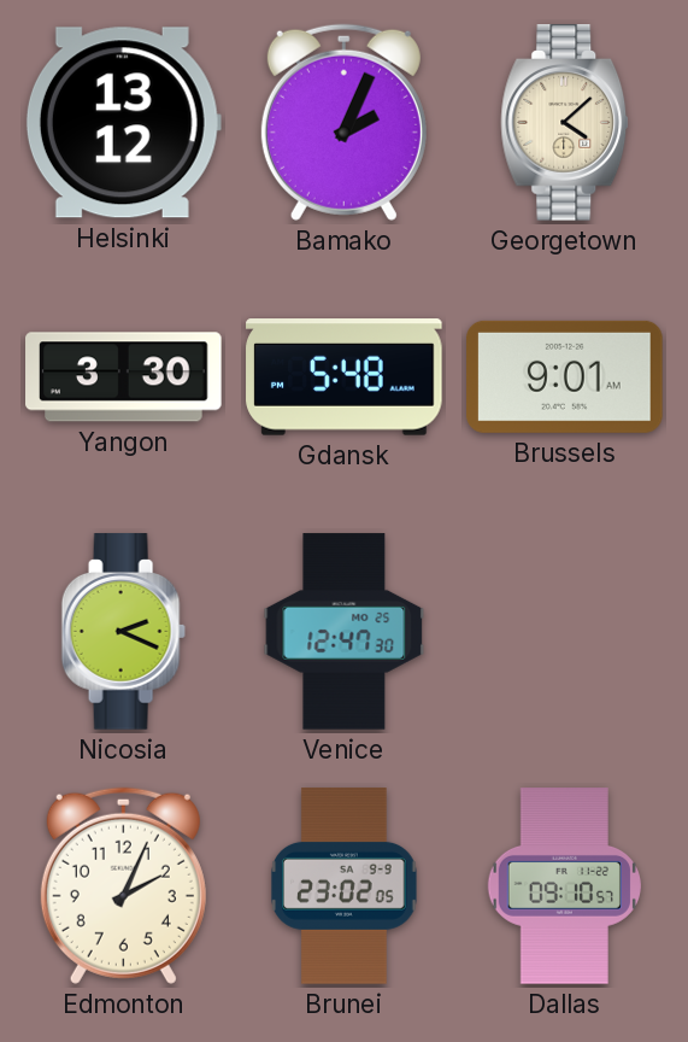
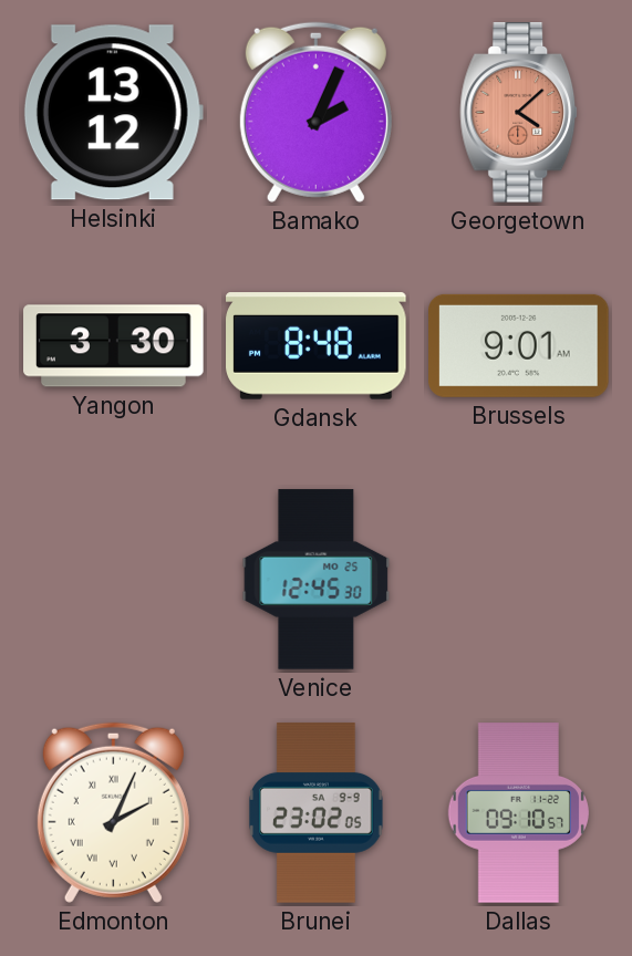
Georgetown dial: cream -> salmon
Gdansk: 5:48 -> 8:48
Nicosia: 2:19 -> none
Venice: 12:47 -> 12:45
Edmonton numerals: Arabic -> Roman
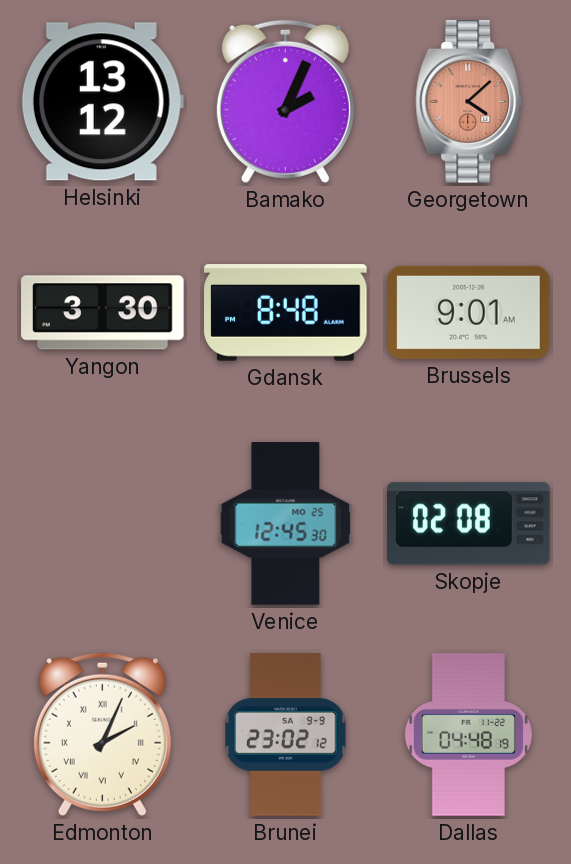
Skopje: none -> 02:08
Brunei: 23:02:05 -> 23:02:12
Dallas: 09:10 -> 04:48
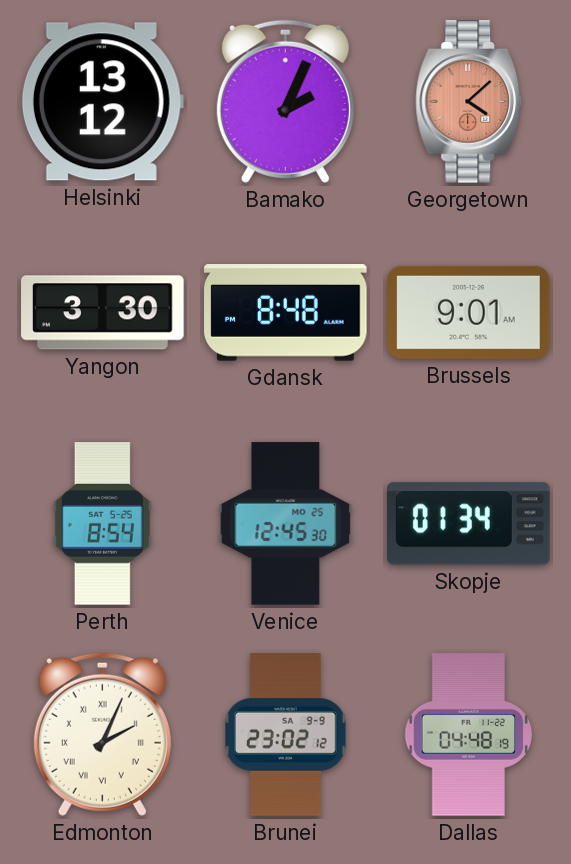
Perth: none -> 8:54
Skopje: 02:08 -> 01:34
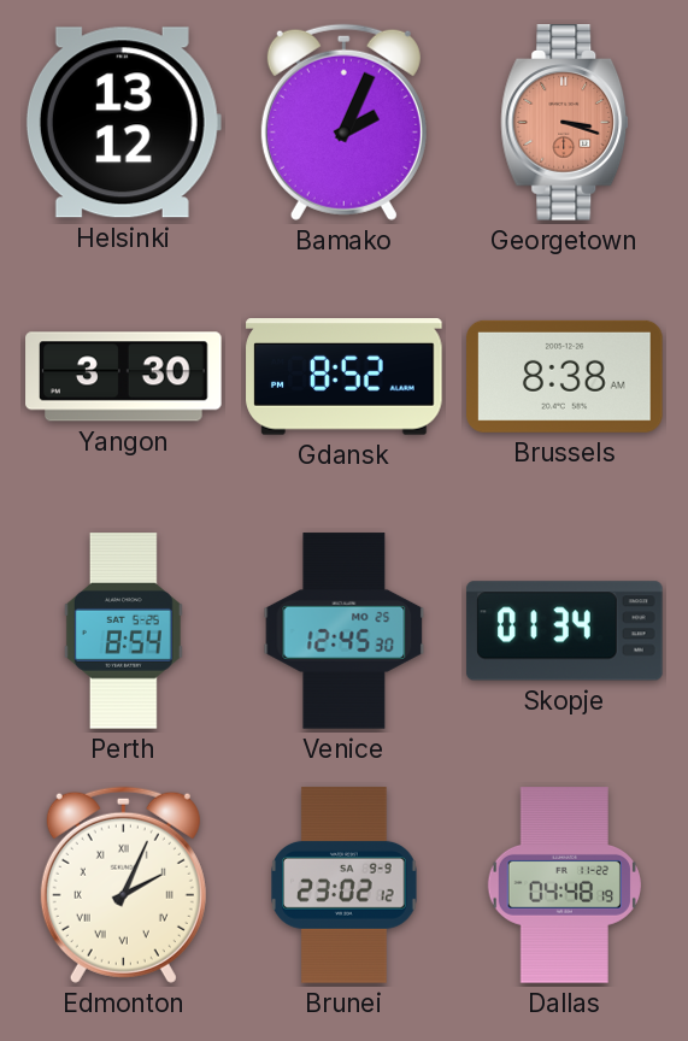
Georgetown: 4:08 -> 3:18
Gdansk: 8:48 -> 8:52
Brussels: 9:01 -> 8:38
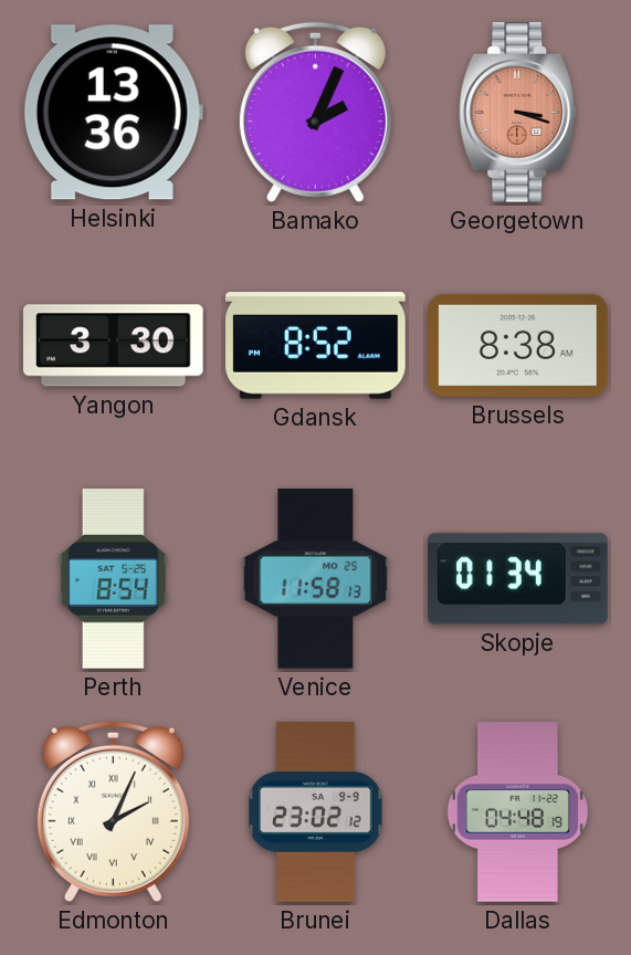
Helsinki: 13:12 -> 13:36
Venice: 12:45 -> 11:58
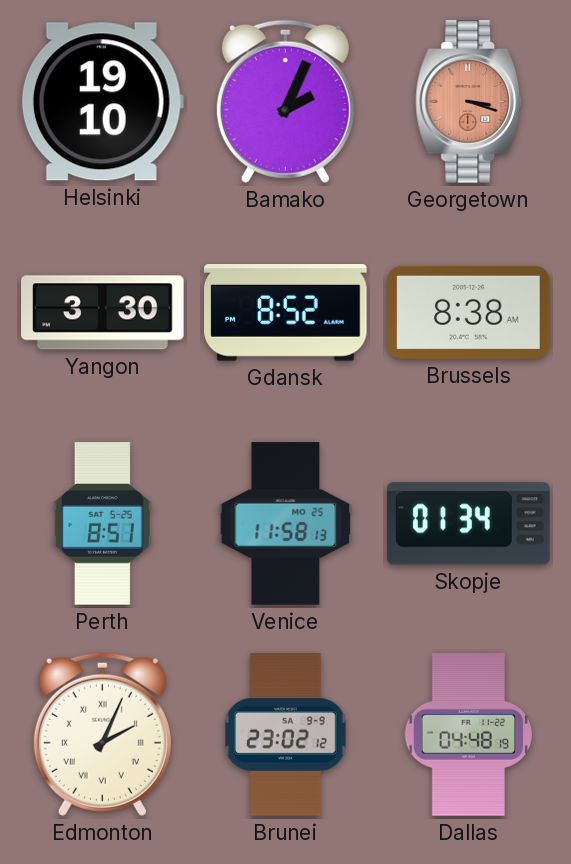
Helsinki: 13:36 -> 19:10
Perth: 8:54 -> 8:51
